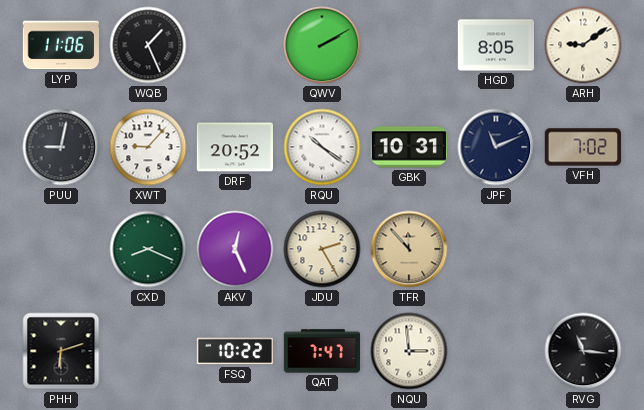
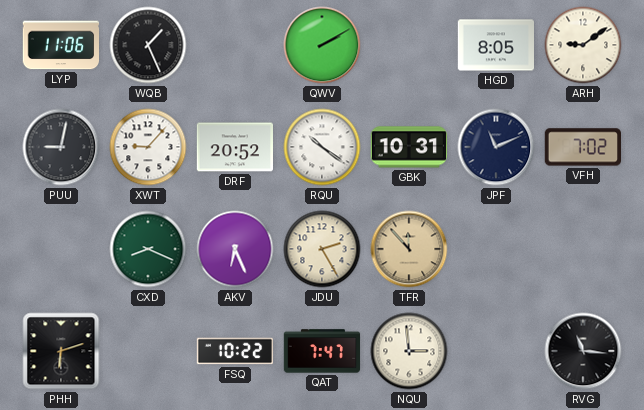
AKV: 12:26 -> 6:26
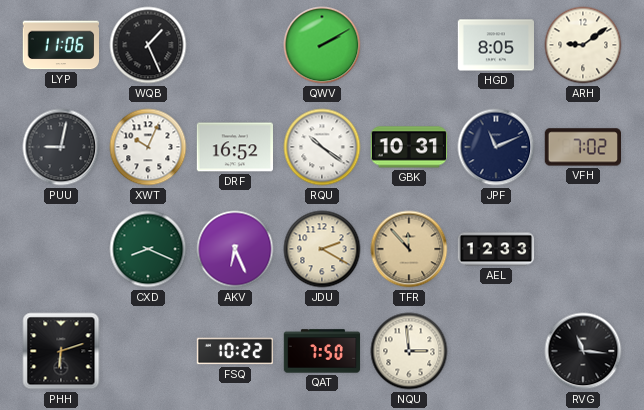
XWT: 9:07 -> 10:04
DRF: 20:52 -> 16:52
JDU: 2:25 -> 2:20
AEL: none -> 12:33
QAT: 7:47 -> 7:50
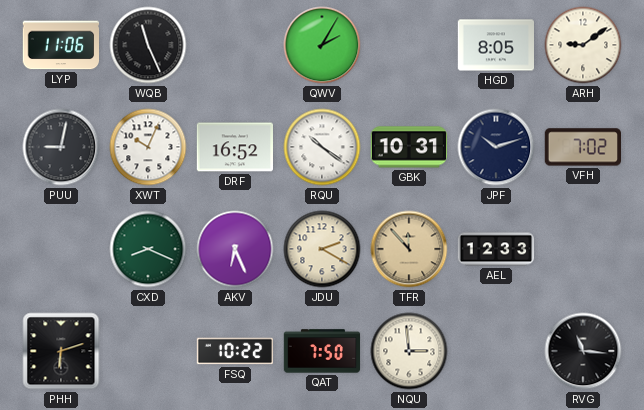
WQB: 1:26 -> 11:26
QWV: 2:10 -> 2:05
JPF: 11:11 -> 10:12
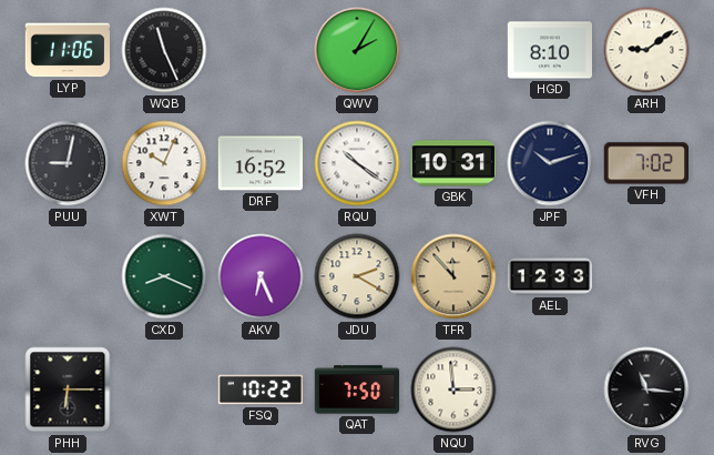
HGD: 8:05 -> 8:10
PHH: 6:12 -> 6:15
